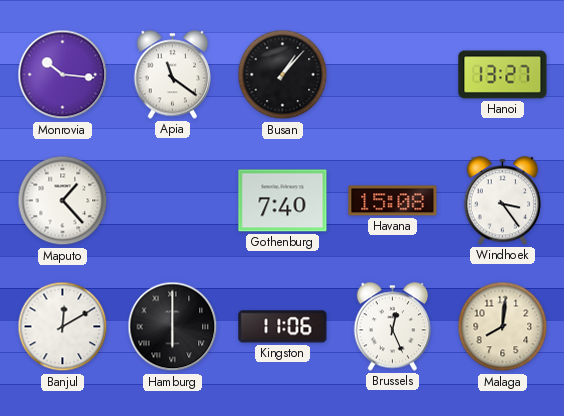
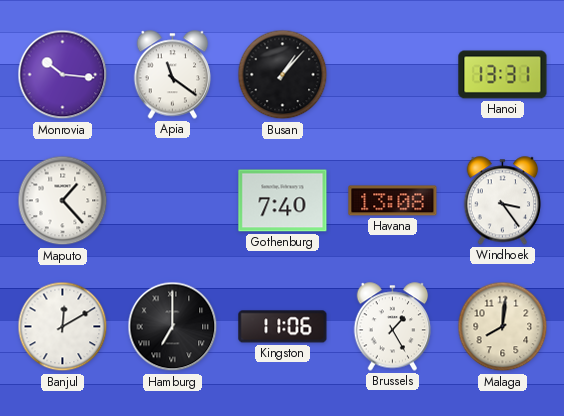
Hanoi: 13:27 -> 13:31
Havana: 15:08 -> 13:08
Hamburg: 6:00 -> 7:00
Brussels: 12:26 -> 1:25
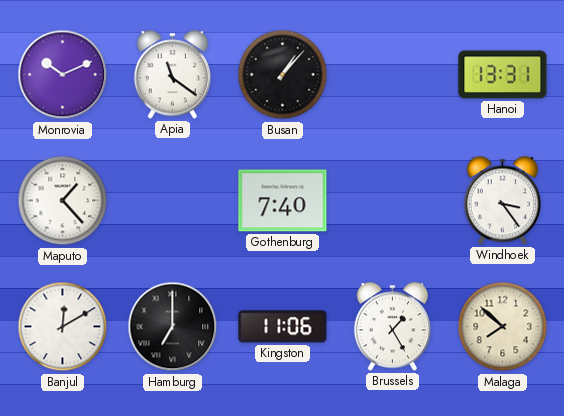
Monrovia: 10:16 -> 10:11
Havana: 13:08 -> none
Malaga: 8:01 -> 7:52
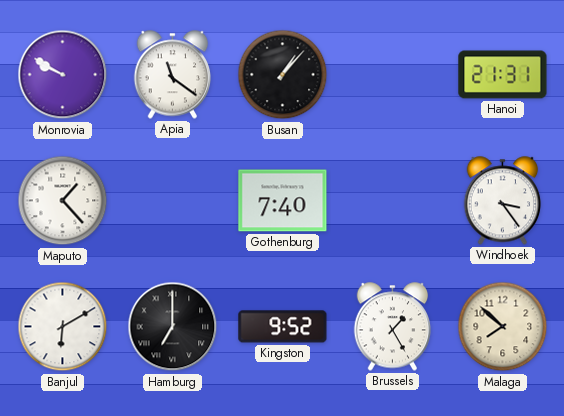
Monrovia: 10:11 -> 9:50
Hanoi: 13:31 -> 21:31
Banjul: 12:10 -> 6:10
Kingston: 11:06 -> 9:52
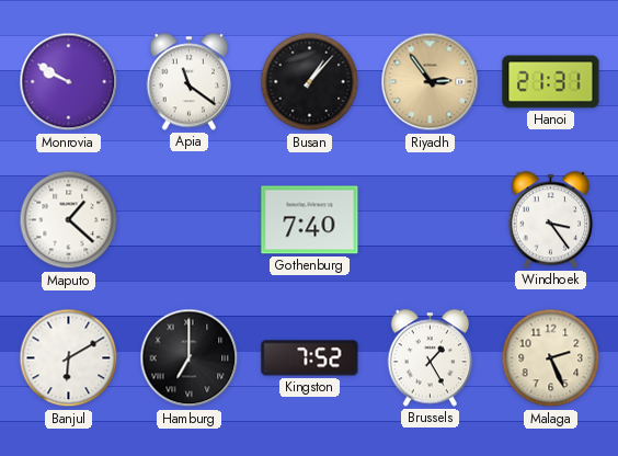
Riyadh: none -> 2:54
Maputo: 1:23 -> 1:22
Kingston: 9:52 -> 7:52
Malaga: 7:52 -> 2:26
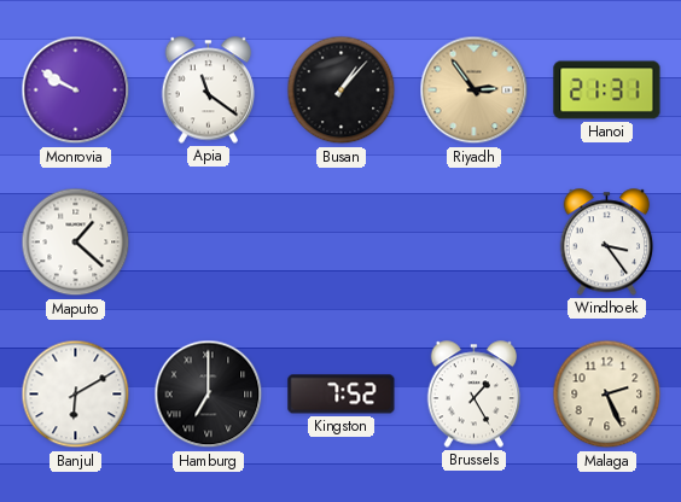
Gothenburg: 7:40 -> none
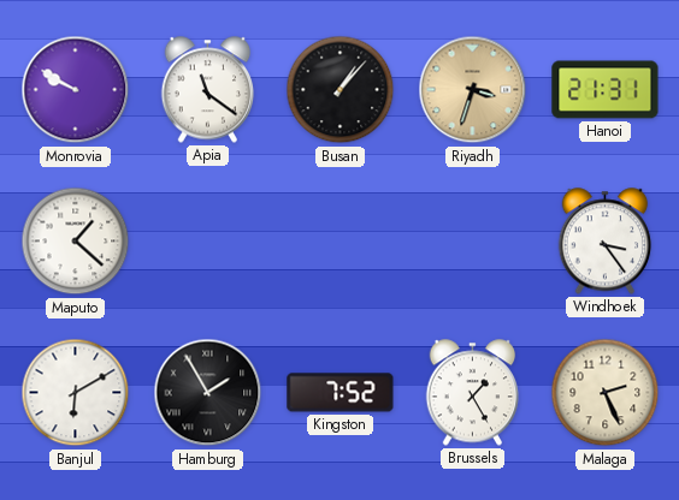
Riyadh: 2:54 -> 3:33
Hamburg: 7:00 -> 1:55
